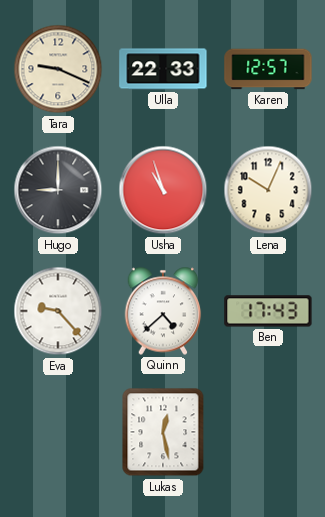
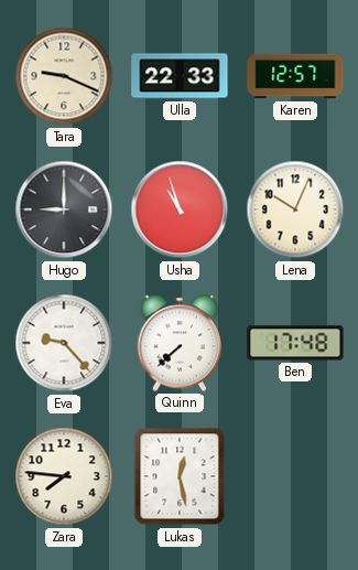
Quinn: 4:38 -> 7:38
Ben: 17:43 -> 17:48
Zara: none -> 7:46
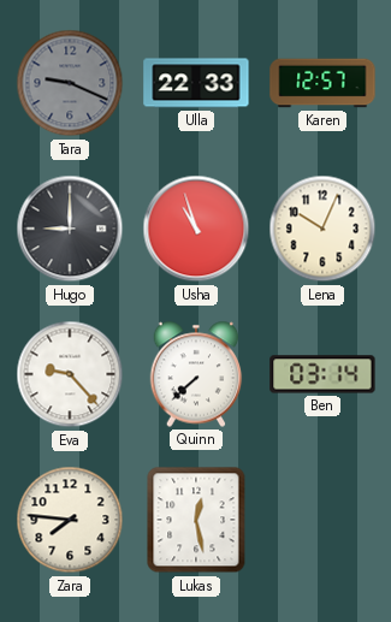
Tara dial: cream -> grey
Ben: 17:48 -> 03:14
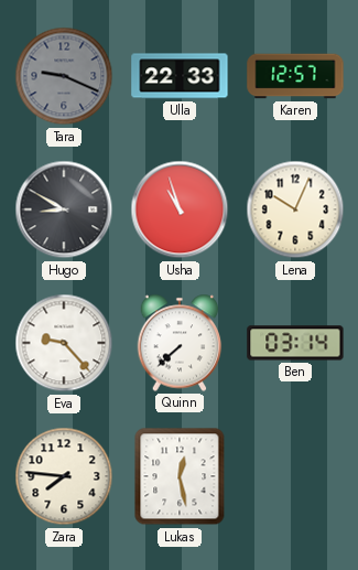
Hugo: 9:00 -> 8:50
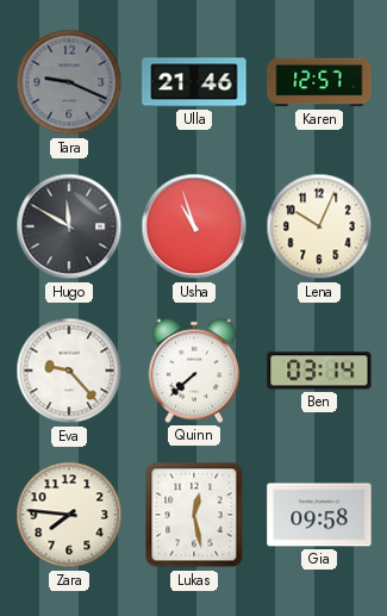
Ulla: 22:33 -> 21:46
Hugo: 8:50 -> 11:50
Gia: none -> 09:58
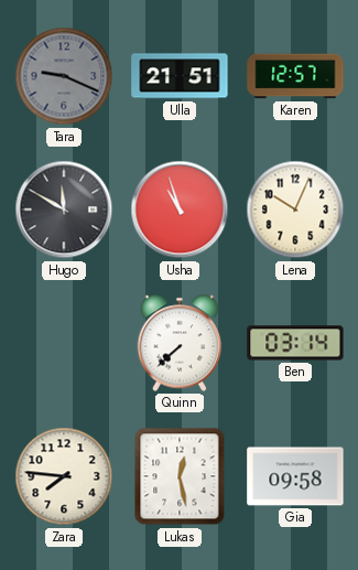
Ulla: 21:46 -> 21:51
Eva: 9:23 -> none
